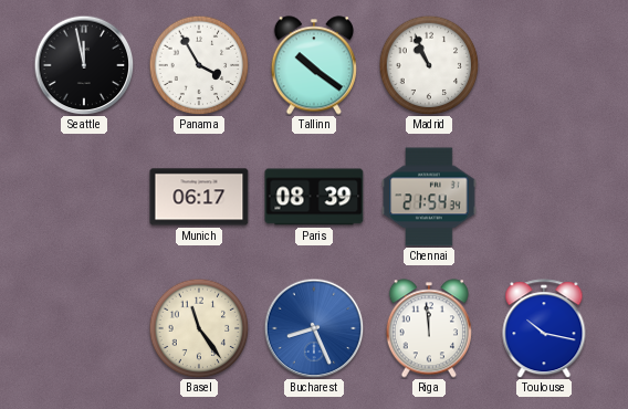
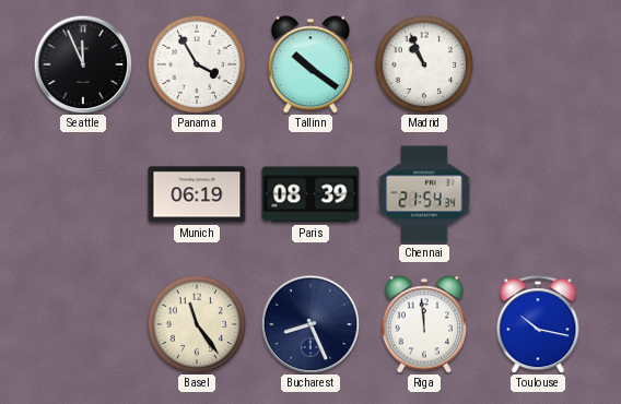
Seattle: 11:58 -> 11:56
Munich: 06:17 -> 06:19
Bucharest dial: blue -> navy
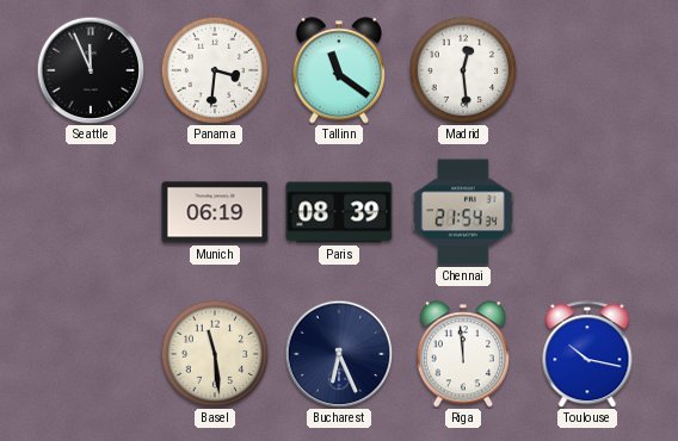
Panama: 3:55 -> 3:31
Tallinn: 10:21 -> 11:21
Madrid: 10:56 -> 12:29
Basel: 11:24 -> 11:29
Bucharest: 8:26 -> 6:26
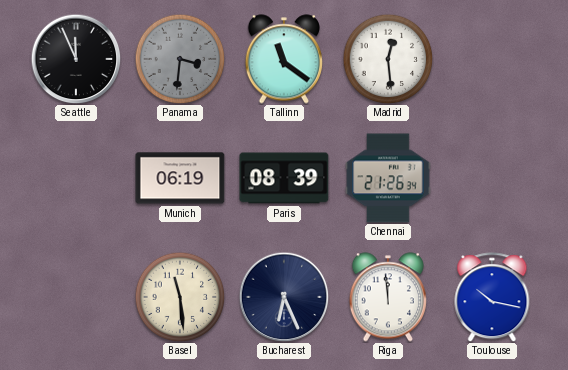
Panama dial: white -> grey
Chennai: 21:54 -> 21:26
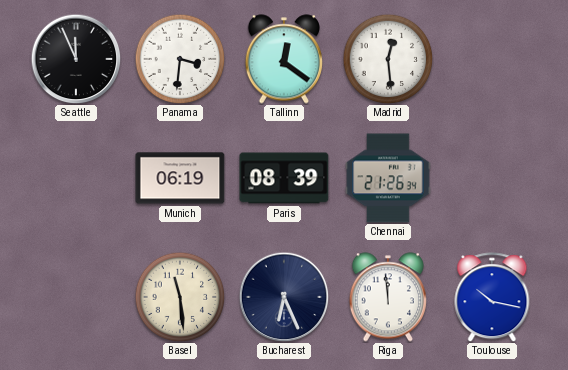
Panama dial: grey -> white
Tallinn: 11:21 -> 12:21
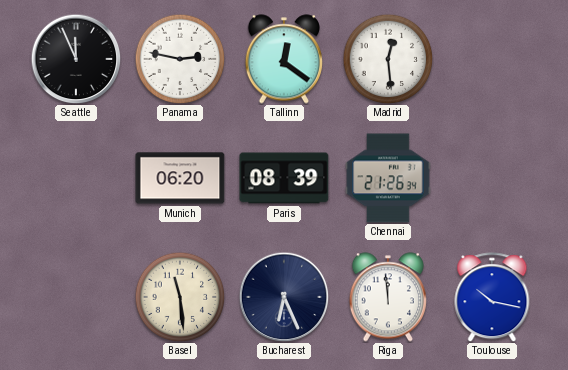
Panama: 3:31 -> 2:47
Munich: 06:19 -> 06:20
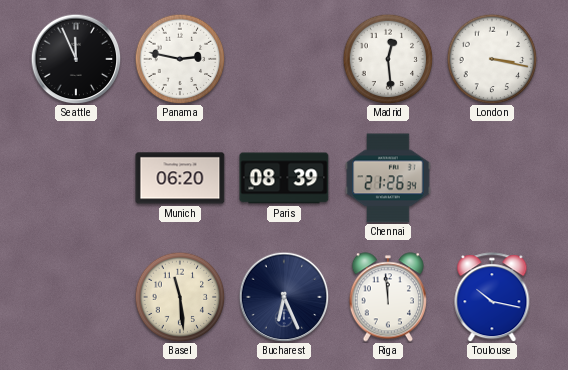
Tallinn: 12:21 -> none
London: none -> 3:17
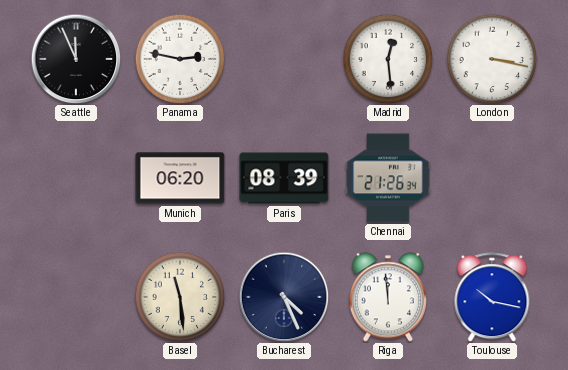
Bucharest: 6:26 -> 4:26
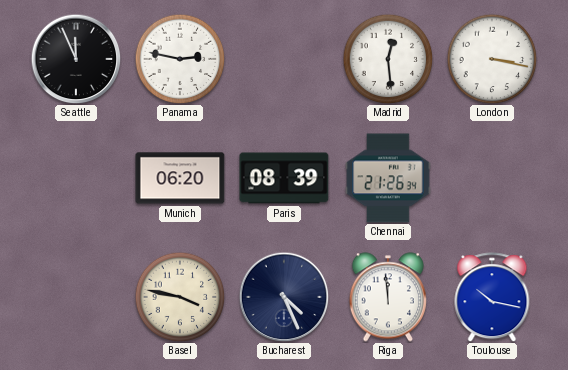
Basel: 11:29 -> 3:47
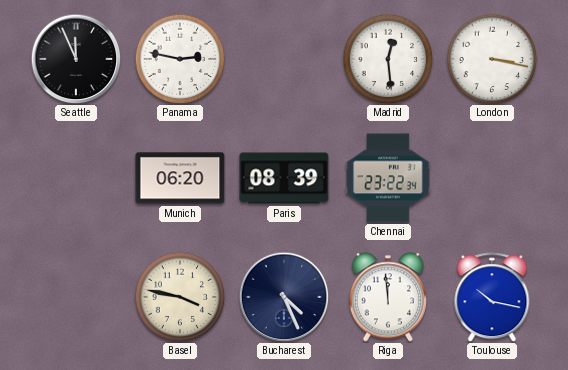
Chennai: 21:26 -> 23:22
